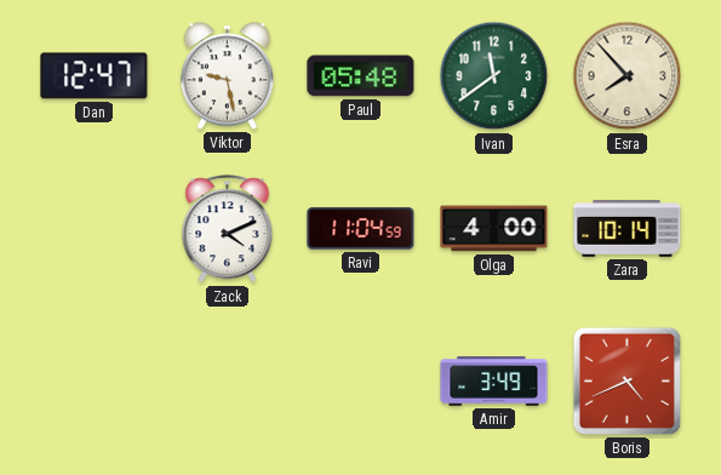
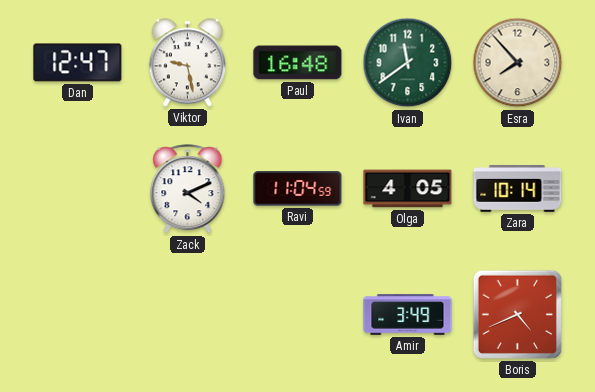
Paul: 05:48 -> 16:48
Olga: 4:00 -> 4:05
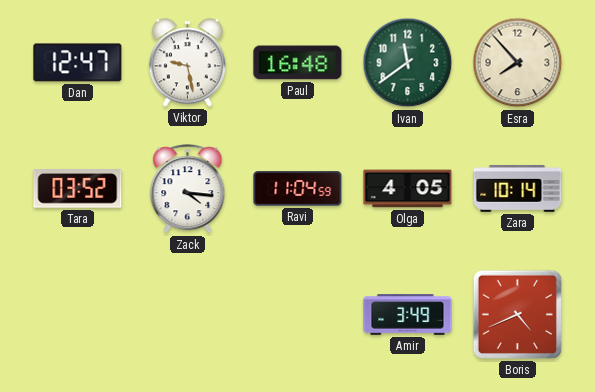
Tara: none -> 03:52
Zack: 4:11 -> 4:16
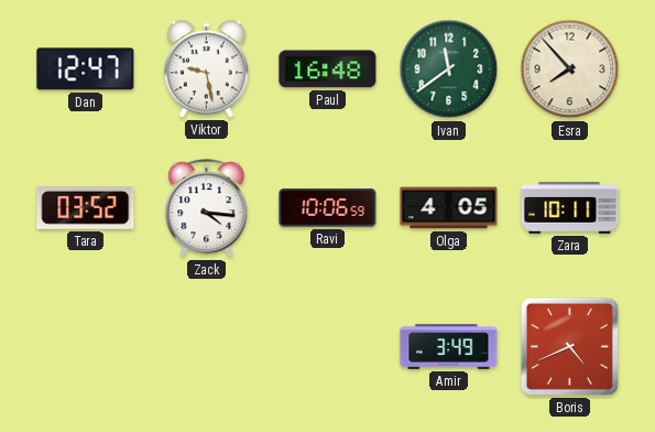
Ravi: 11:04 -> 10:06
Zara: 10:14 -> 10:11
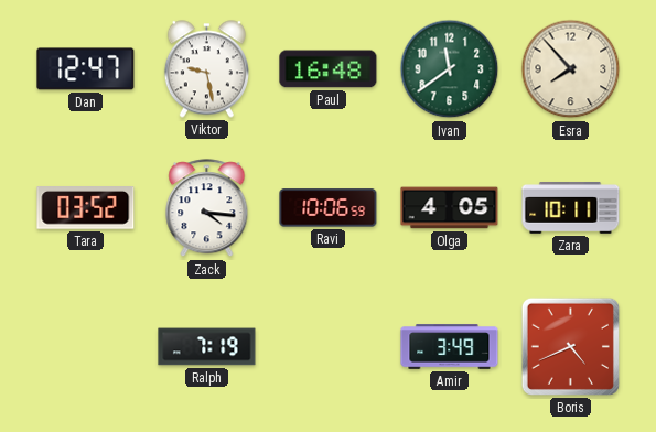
Ralph: none -> 7:19
